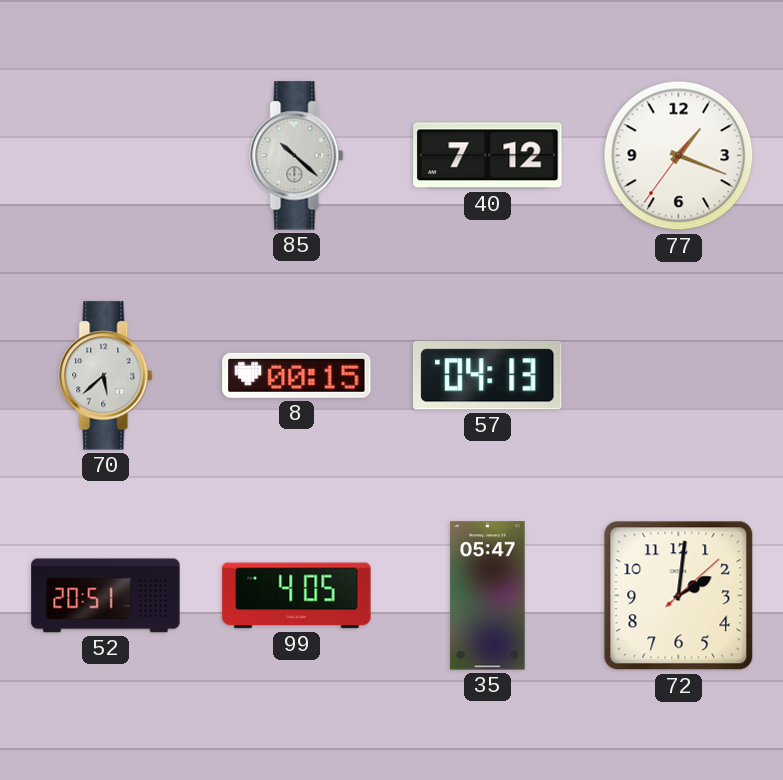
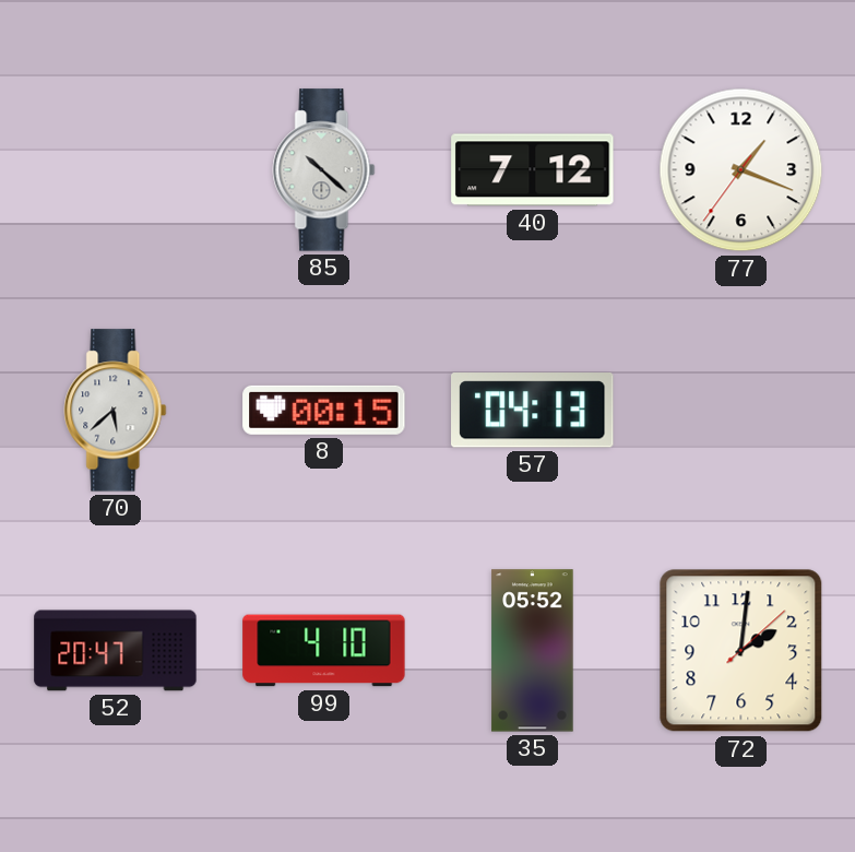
52: 20:51 -> 20:47
99: 4:05 -> 4:10
35: 05:47 -> 05:52
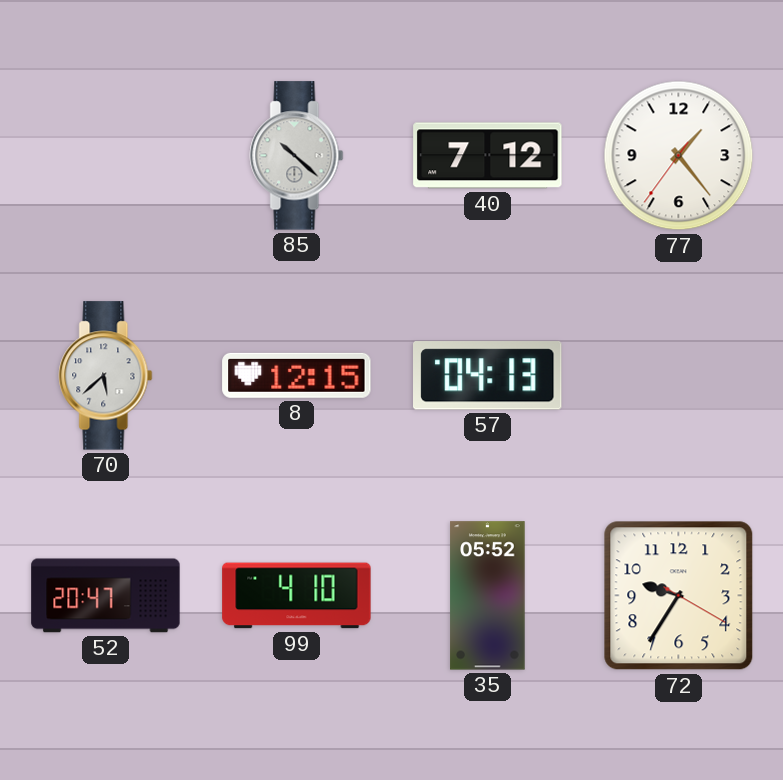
77: 1:18 -> 1:23
8: 00:15 -> 12:15
72: 2:01 -> 9:35
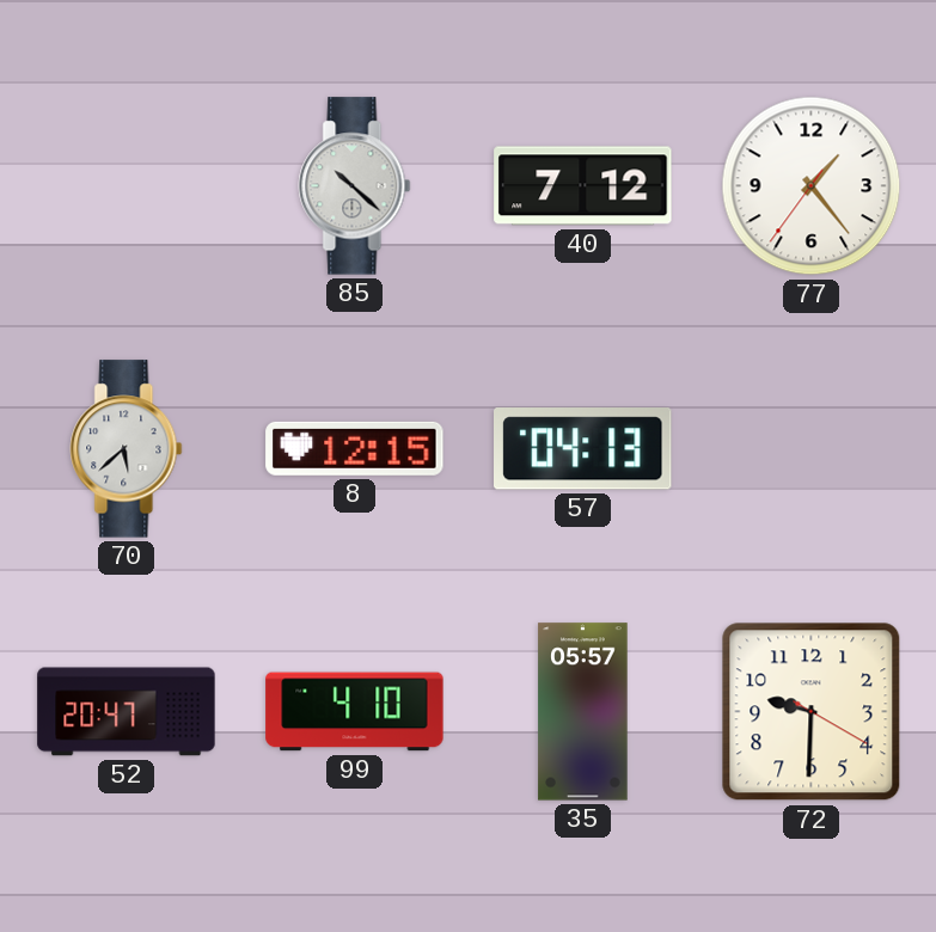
35: 05:52 -> 05:57
72: 9:35 -> 9:30
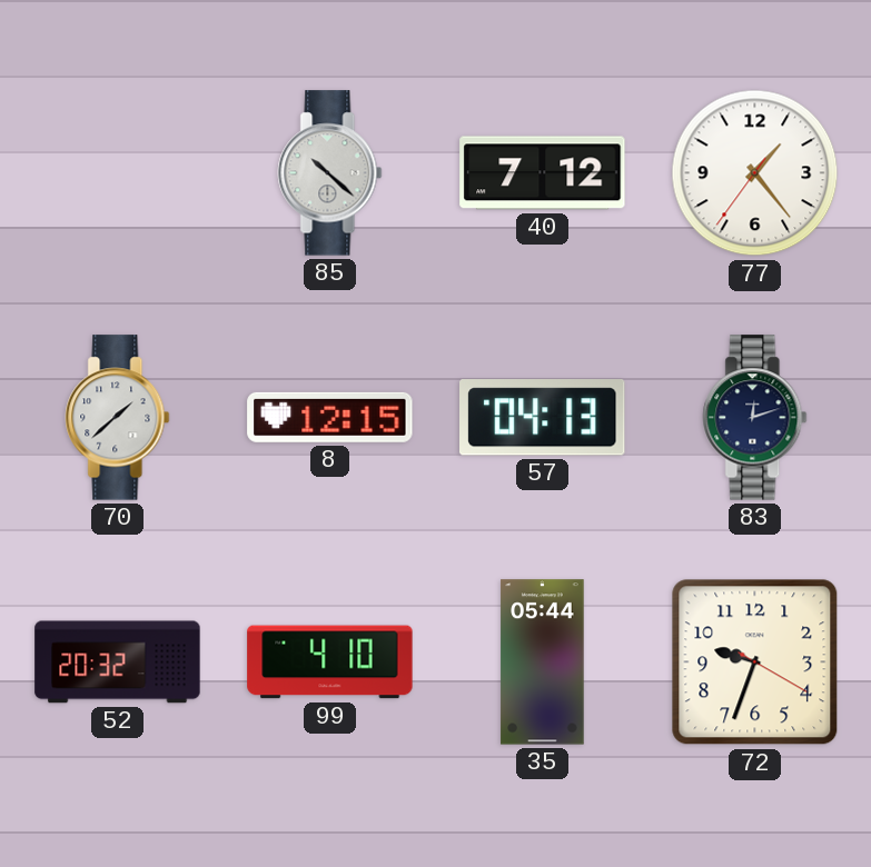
70: 5:38 -> 1:38
83: none -> 12:12
52: 20:47 -> 20:32
35: 05:57 -> 05:44
72: 9:30 -> 9:33
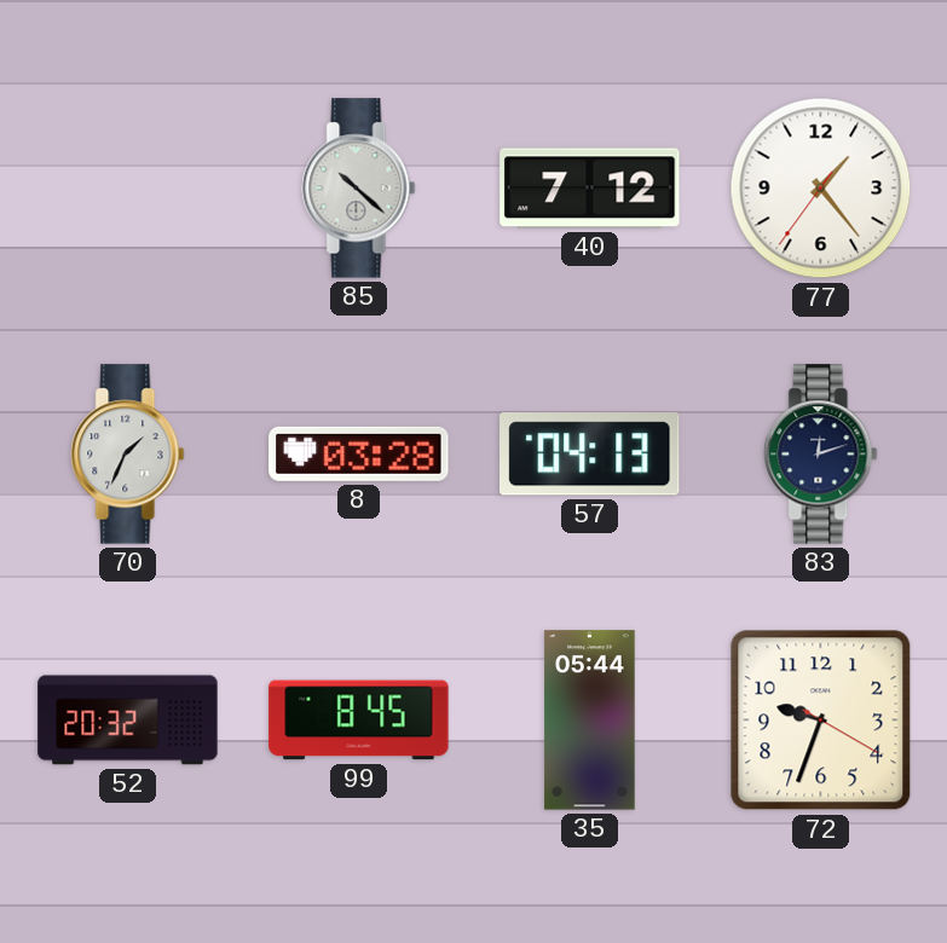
70: 1:38 -> 1:34
8: 12:15 -> 03:28
99: 4:10 -> 8:45
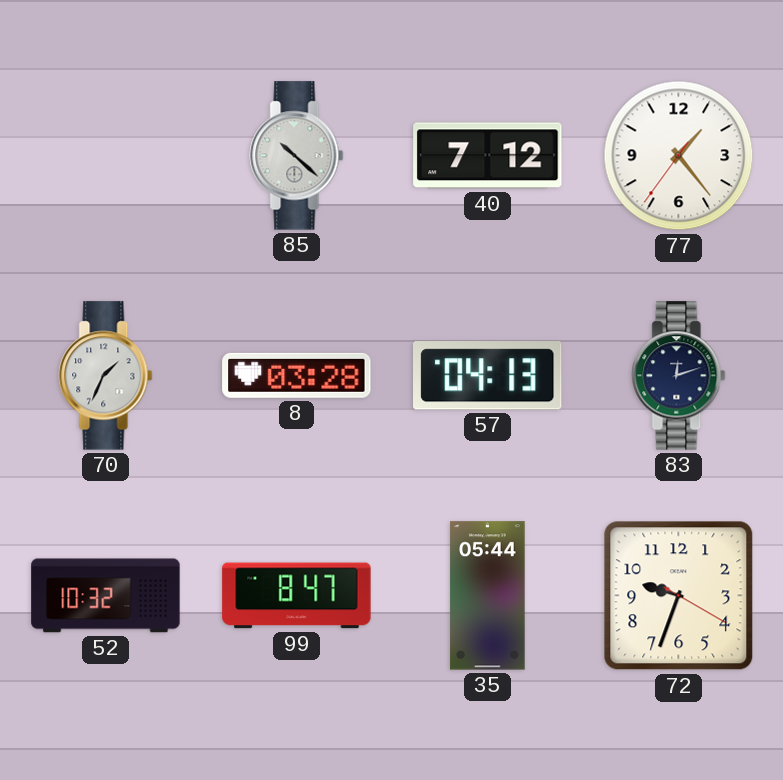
52: 20:32 -> 10:32
99: 8:45 -> 8:47
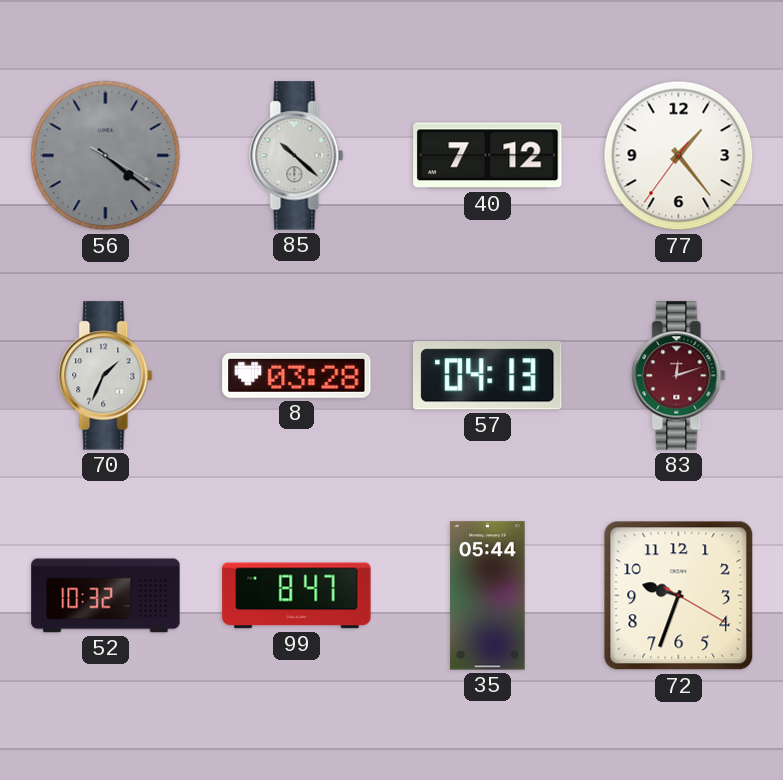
56: none -> 4:21
83 dial: navy -> burgundy
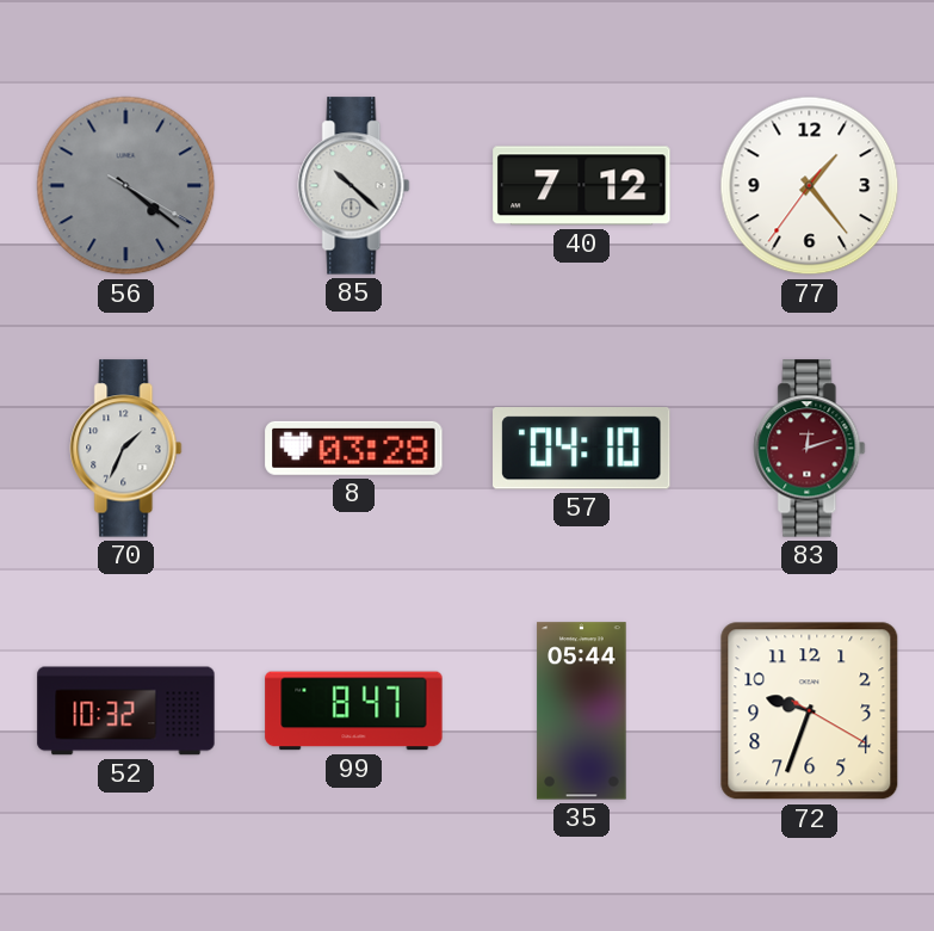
57: 04:13 -> 04:10
